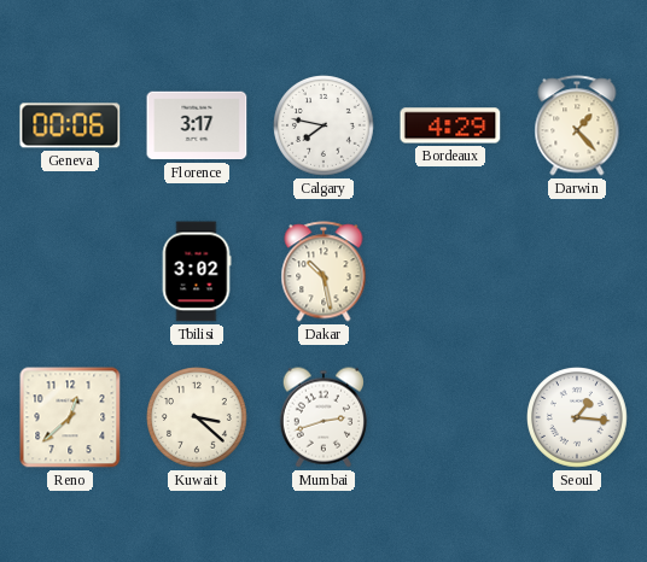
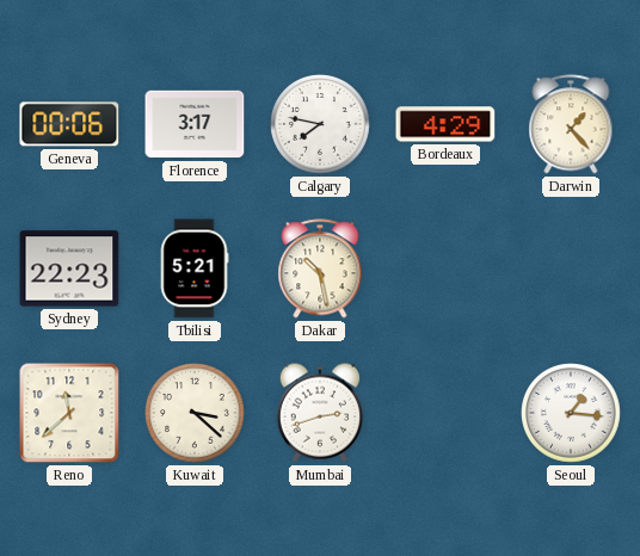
Sydney: none -> 22:23
Tbilisi: 3:02 -> 5:21
Reno: 12:38 -> 11:38
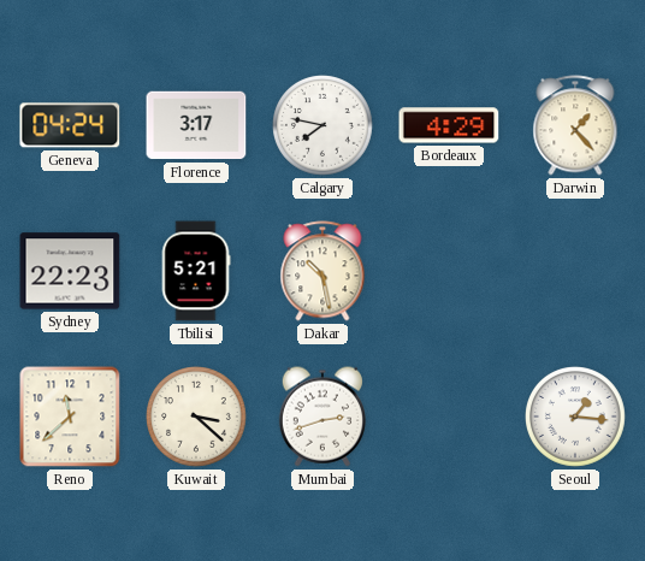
Geneva: 00:06 -> 04:24
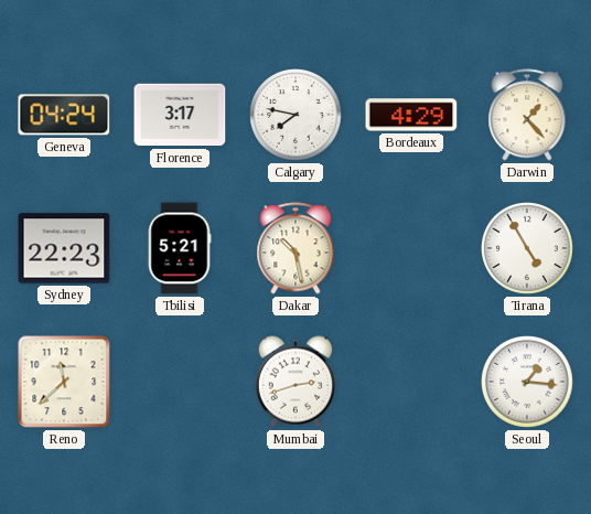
Tirana: none -> 4:55
Kuwait: 3:22 -> none
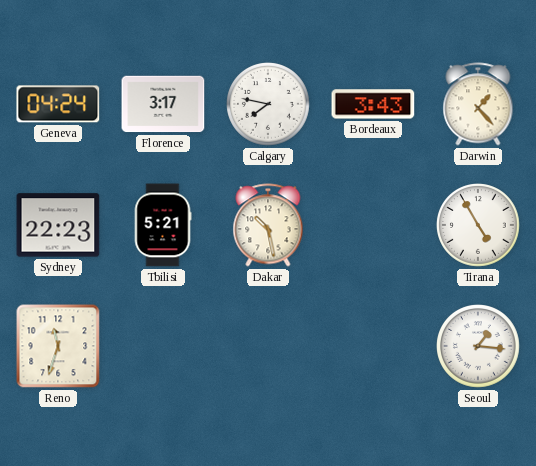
Bordeaux: 4:29 -> 3:43
Reno: 11:38 -> 11:33
Mumbai: 2:42 -> none
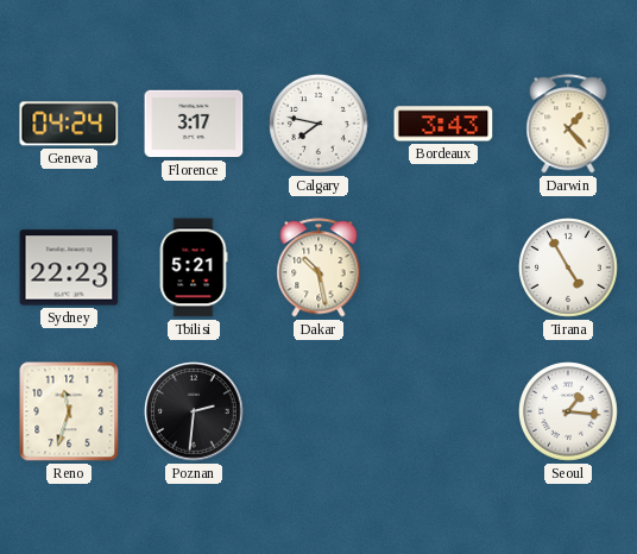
Poznan: none -> 2:31
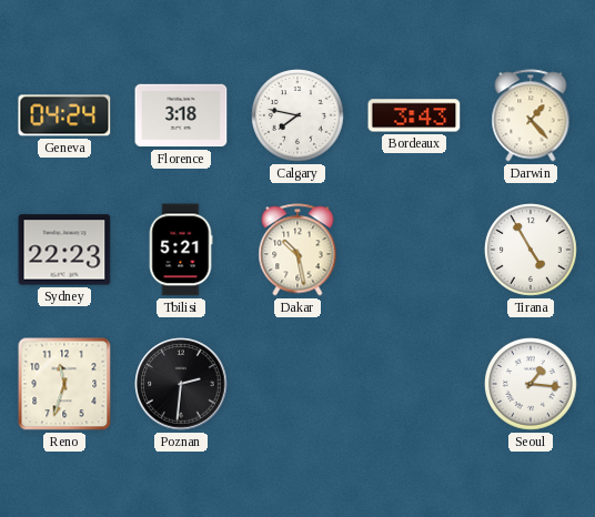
Florence: 3:17 -> 3:18
